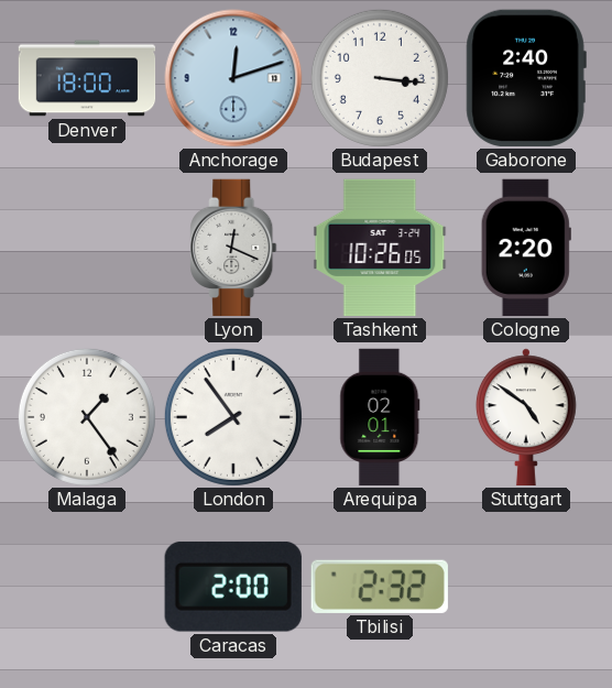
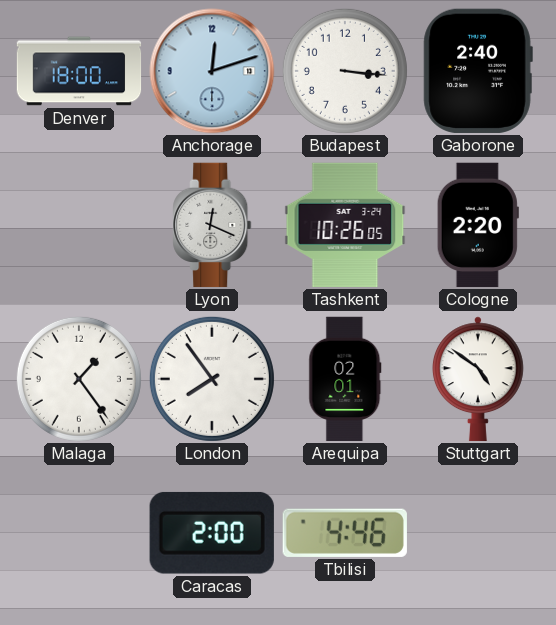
Tbilisi: 2:32 -> 4:46
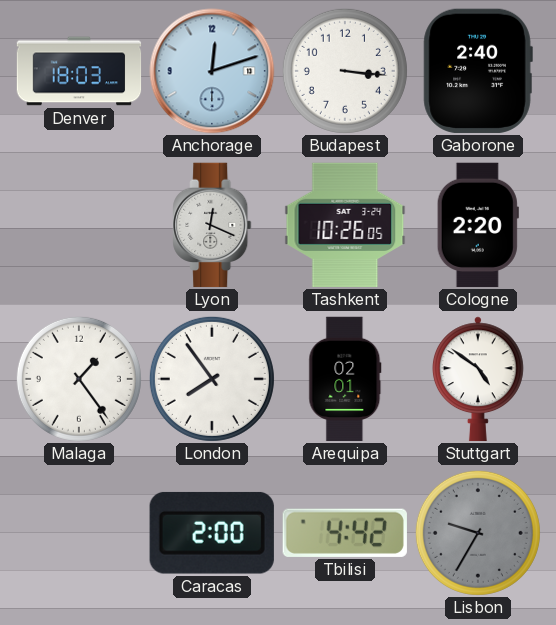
Denver: 18:00 -> 18:03
Tbilisi: 4:46 -> 4:42
Lisbon: none -> 9:35
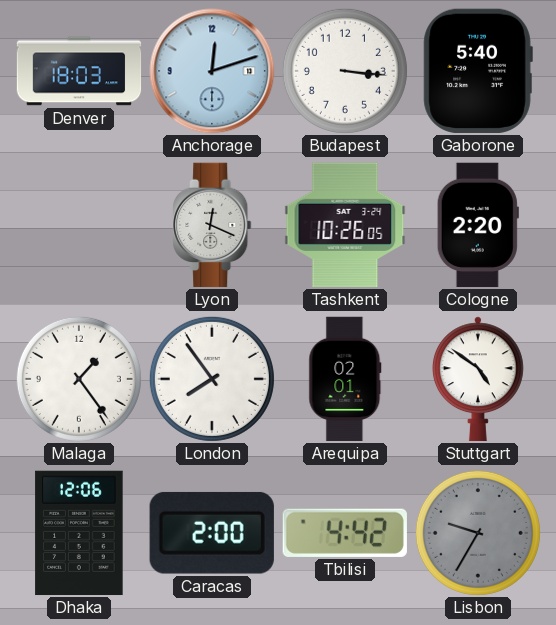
Gaborone: 2:40 -> 5:40
Dhaka: none -> 12:06
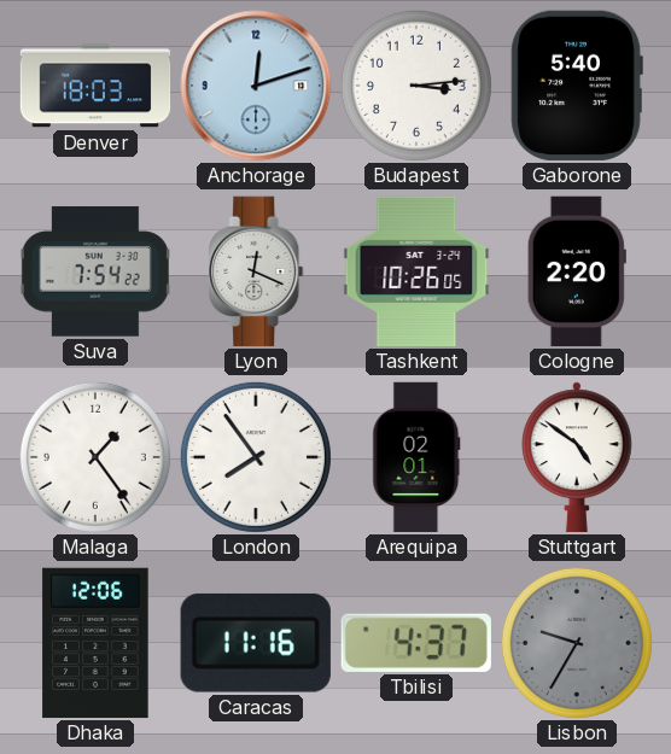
Budapest: 3:16 -> 3:14
Suva: none -> 7:54
Caracas: 2:00 -> 11:16
Tbilisi: 4:42 -> 4:37
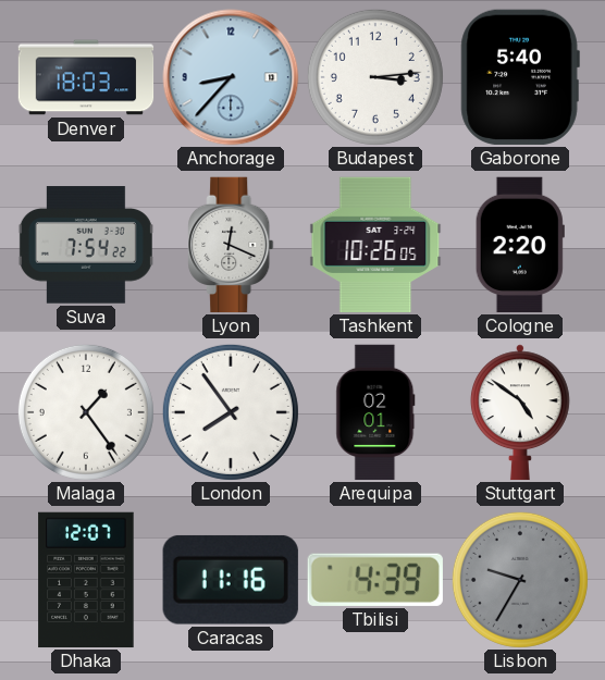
Anchorage: 12:12 -> 8:37
Dhaka: 12:06 -> 12:07
Tbilisi: 4:37 -> 4:39
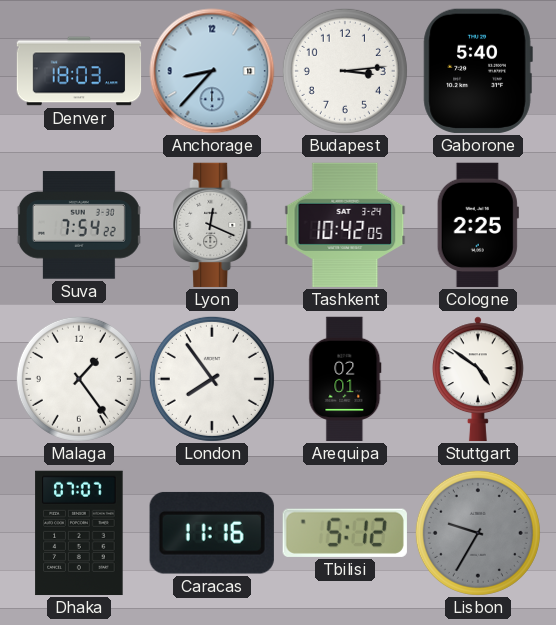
Tashkent: 10:26 -> 10:42
Cologne: 2:20 -> 2:25
Dhaka: 12:07 -> 07:07
Tbilisi: 4:39 -> 5:12
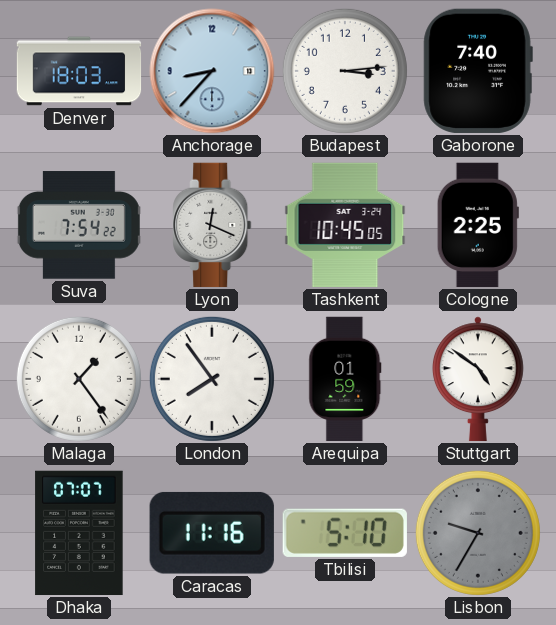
Gaborone: 5:40 -> 7:40
Tashkent: 10:42 -> 10:45
Arequipa: 02:01 -> 01:59
Tbilisi: 5:12 -> 5:10
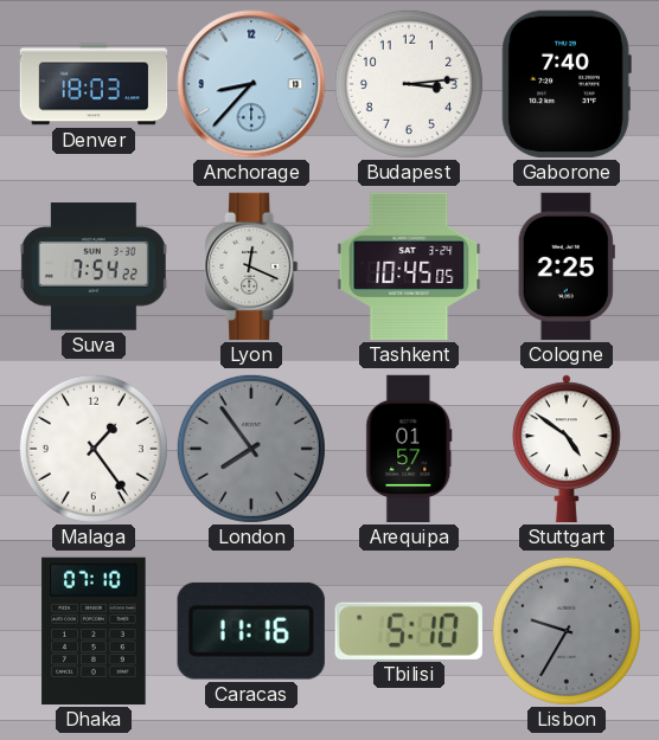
London dial: white -> grey
Arequipa: 01:59 -> 01:57
Dhaka: 07:07 -> 07:10
